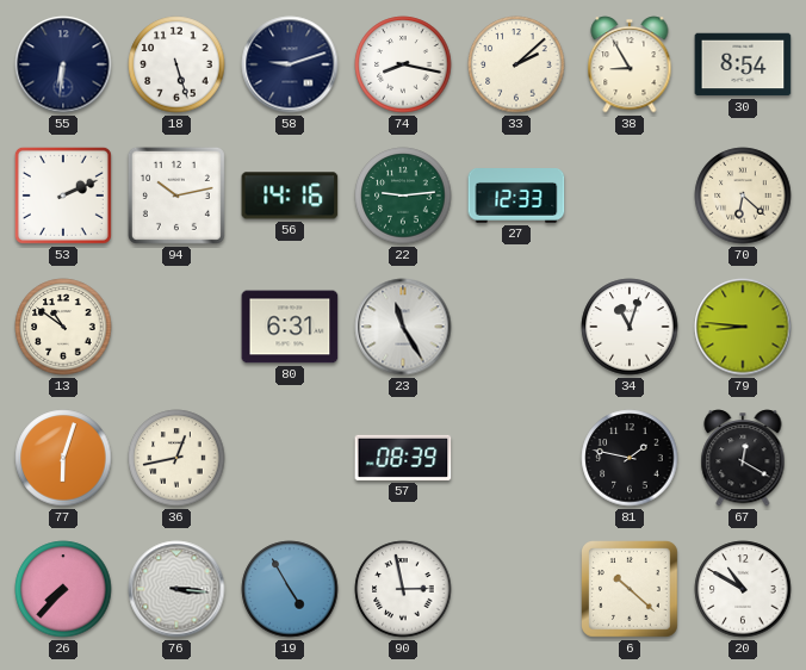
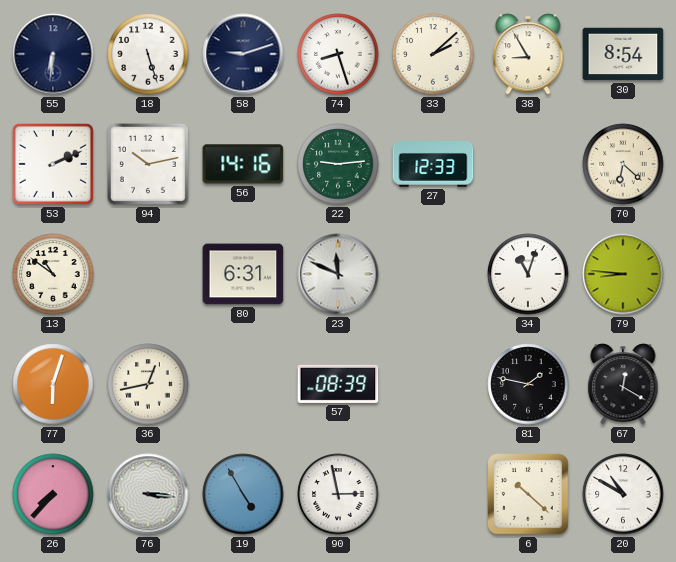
74: 8:17 -> 8:27
23: 11:25 -> 11:49
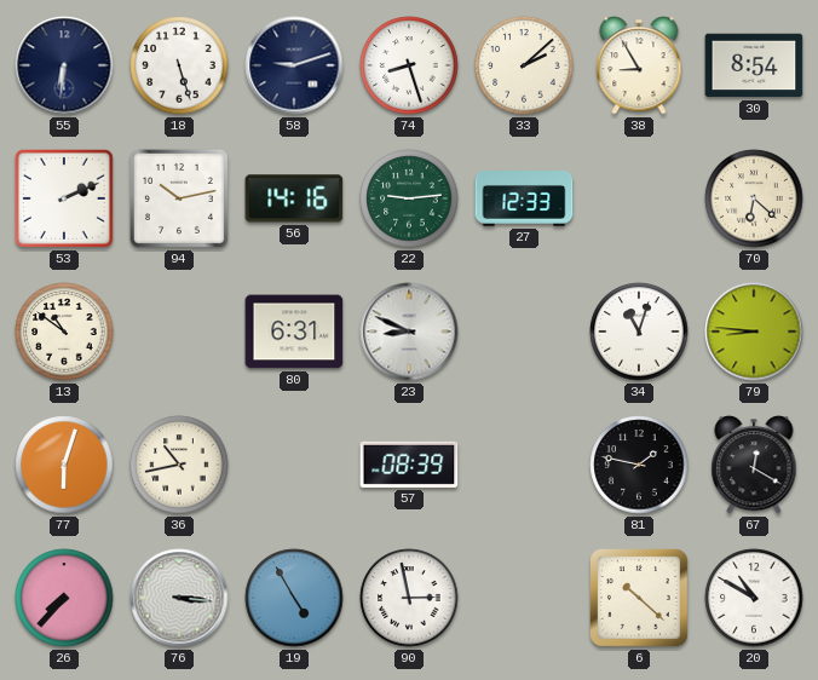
23: 11:49 -> 8:49
36: 12:43 -> 10:43
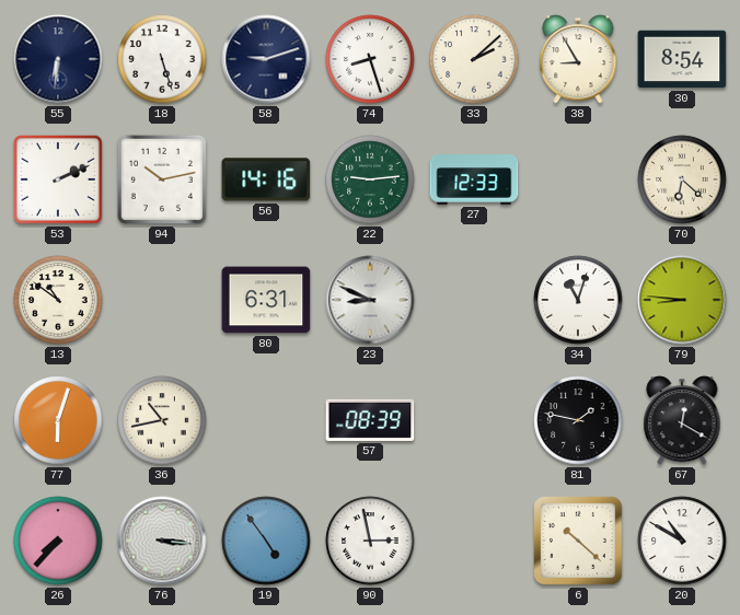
19: 4:55 -> 4:54
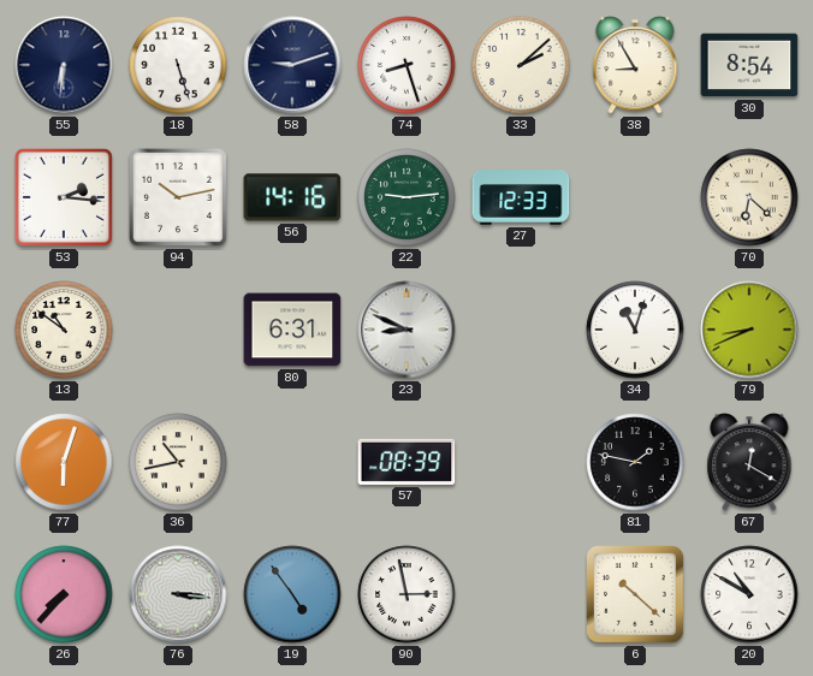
53: 2:11 -> 2:16
79: 8:46 -> 8:41
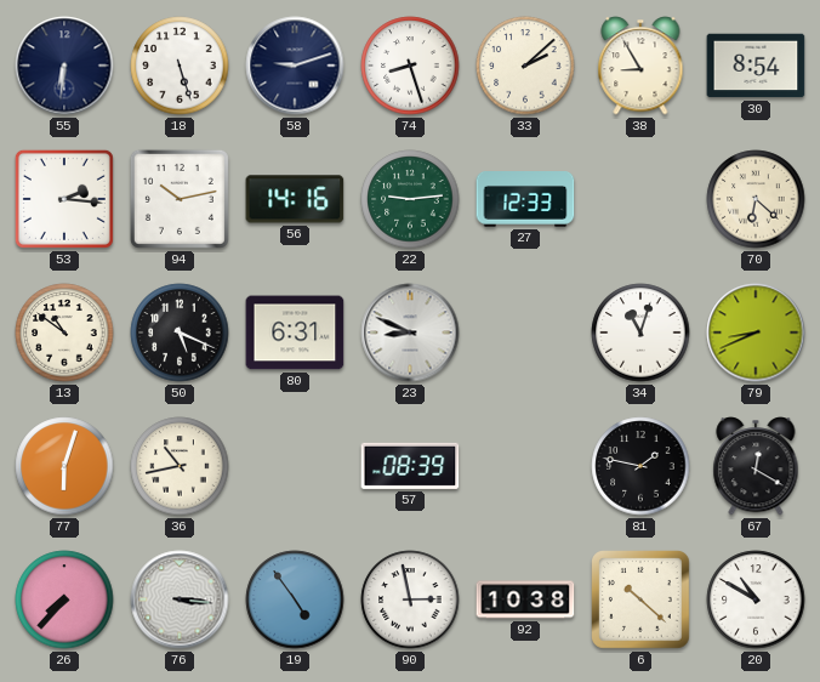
50: none -> 5:19
92: none -> 10:38
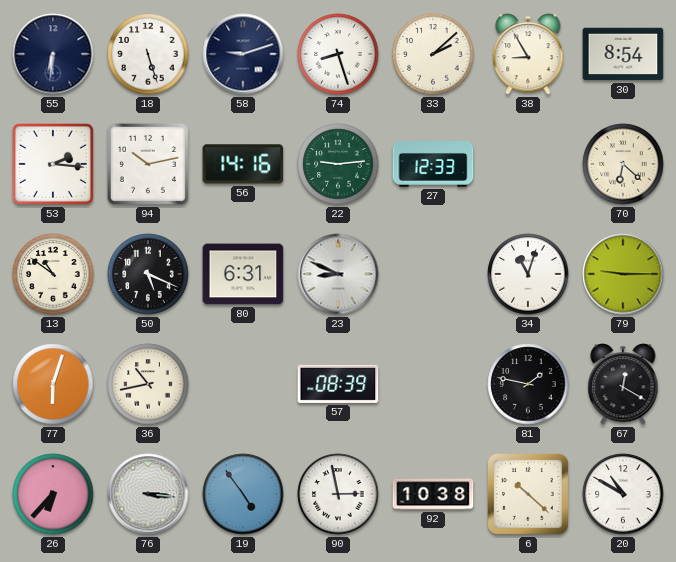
79: 8:41 -> 9:15
26: 7:37 -> 6:37
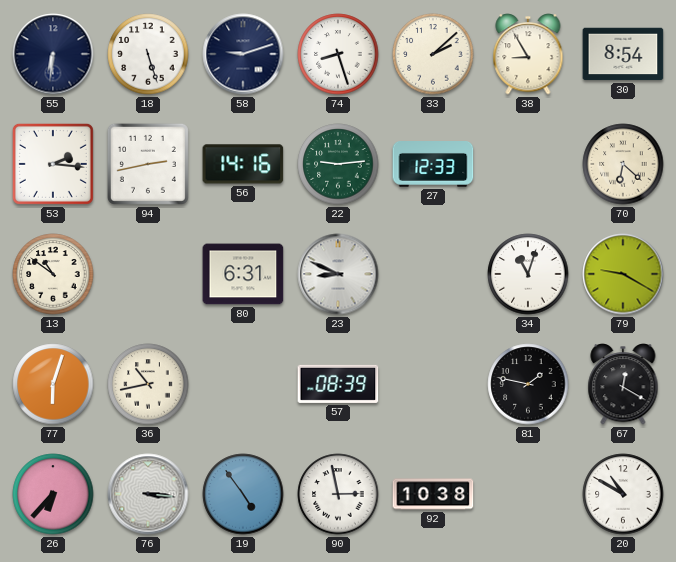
94: 10:13 -> 2:43
50: 5:19 -> none
79: 9:15 -> 9:20
6: 10:22 -> none
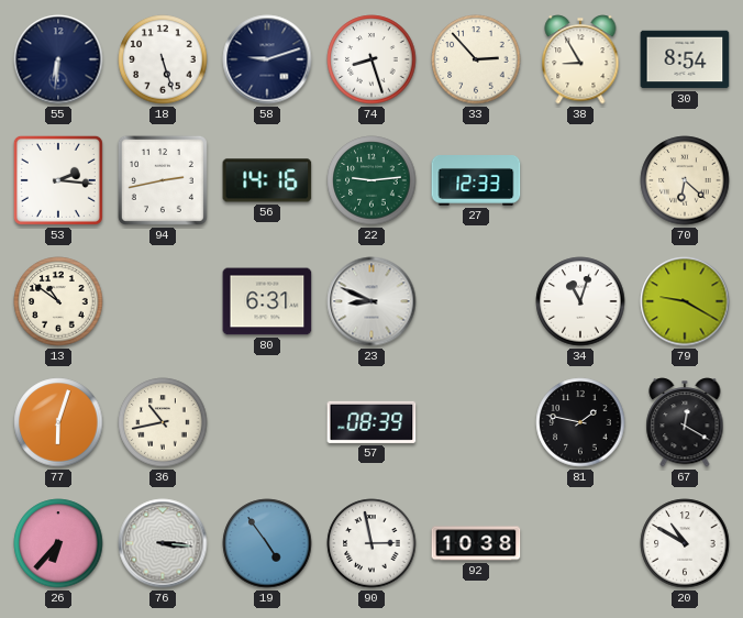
33: 2:08 -> 2:53
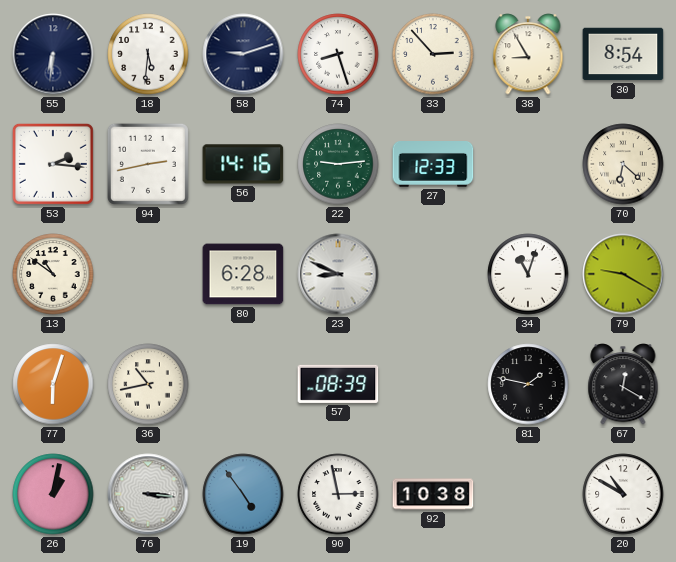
18: 5:27 -> 5:31
80: 6:31 -> 6:28
26: 6:37 -> 1:02
